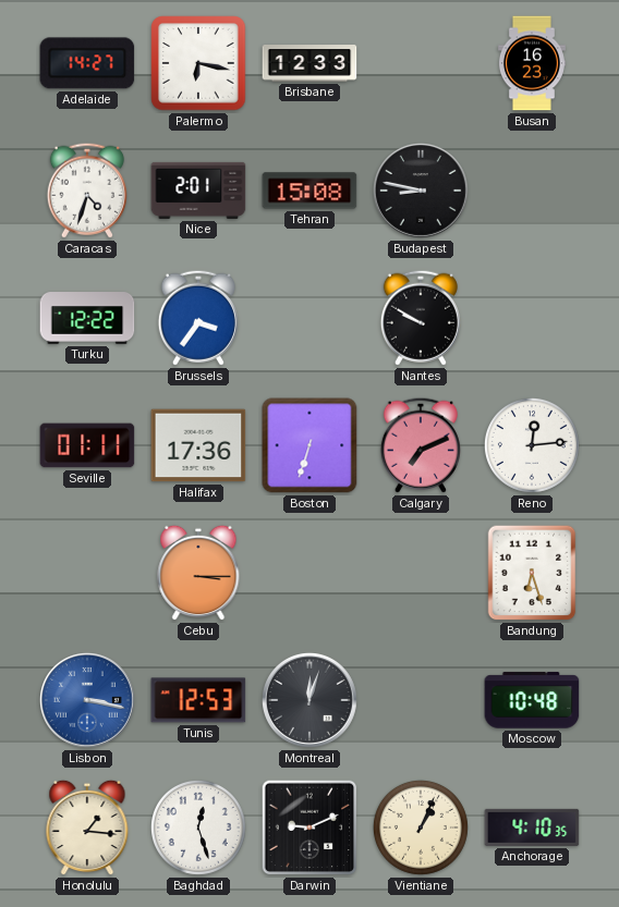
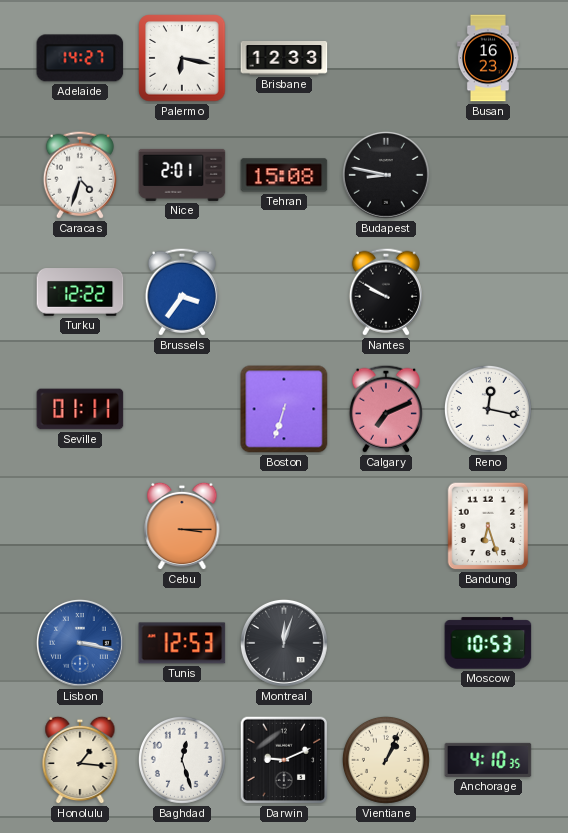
Halifax: 17:36 -> none
Reno: 12:14 -> 12:17
Moscow: 10:48 -> 10:53
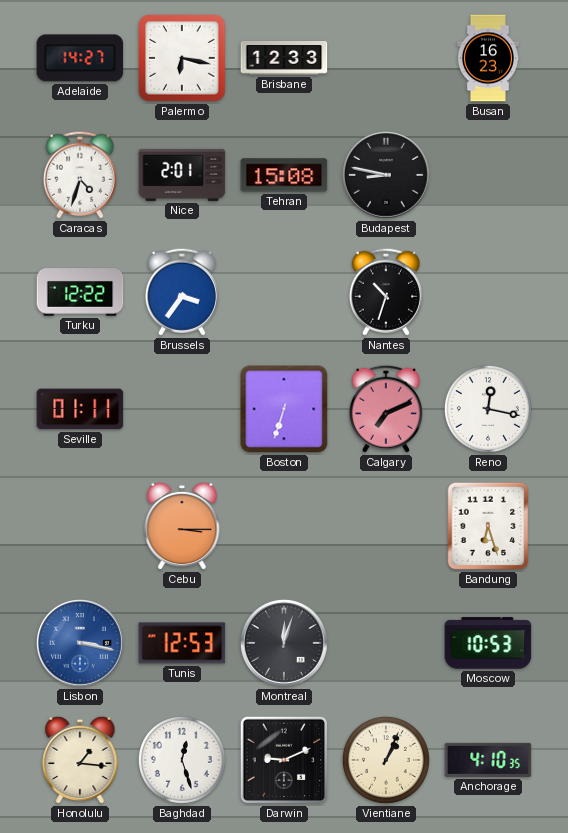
Nantes: 9:50 -> 10:33
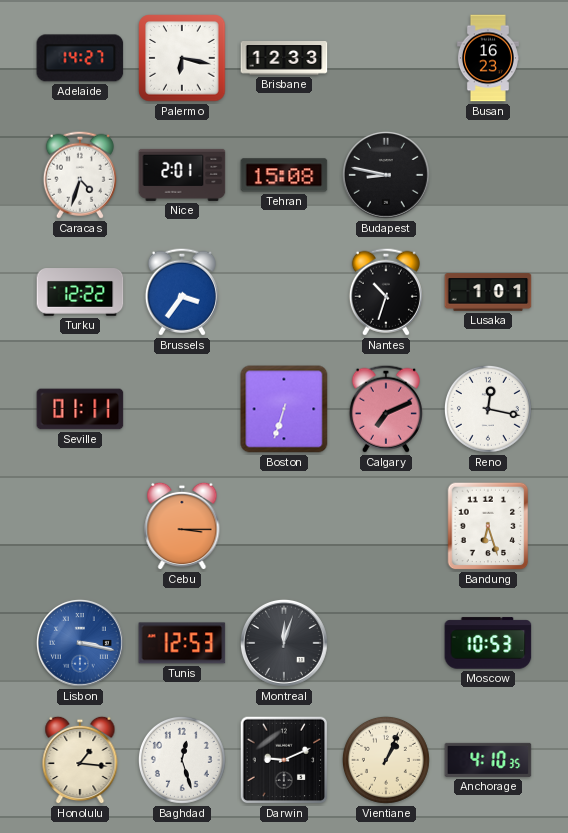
Lusaka: none -> 1:01
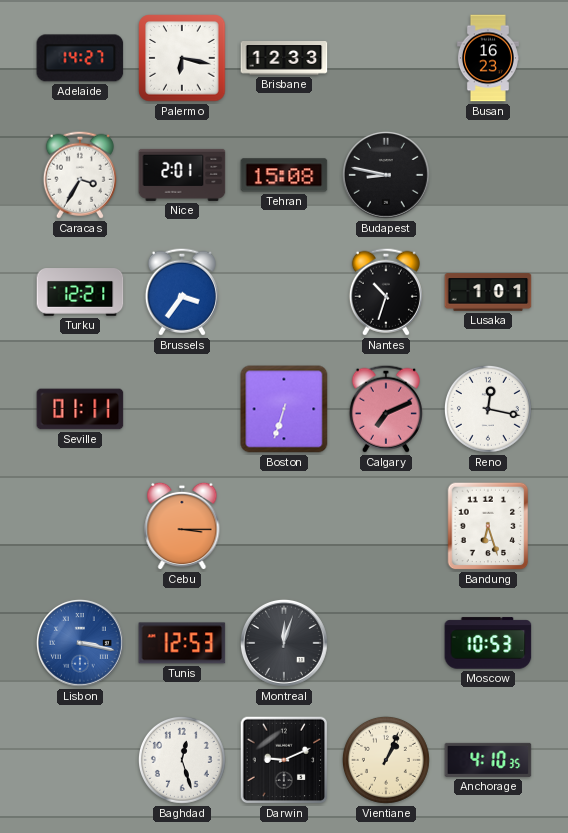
Caracas: 4:33 -> 3:35
Turku: 12:22 -> 12:21
Honolulu: 1:16 -> none
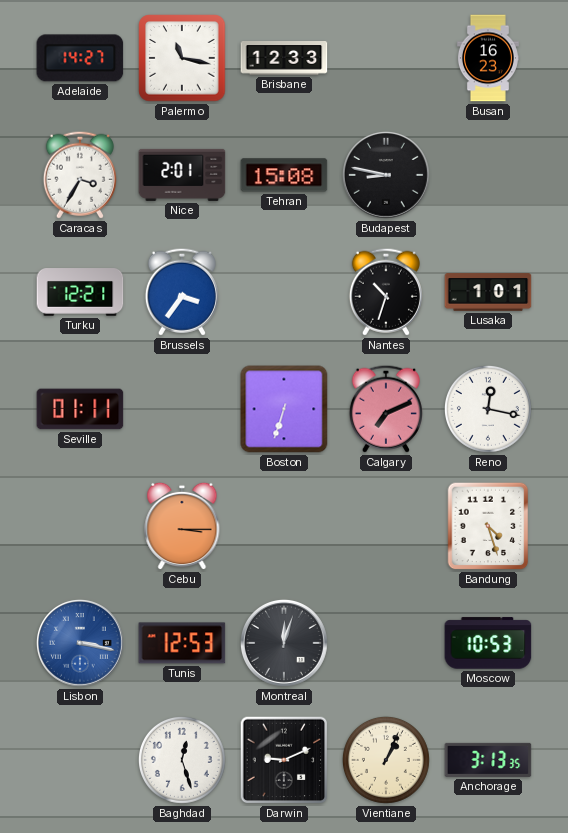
Palermo: 6:17 -> 11:17
Bandung: 6:27 -> 4:27
Anchorage: 4:10 -> 3:13
